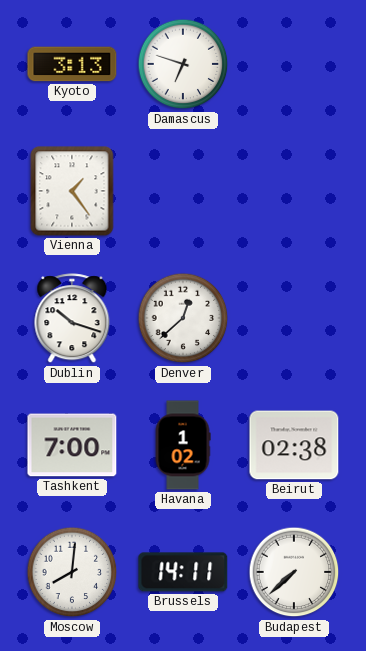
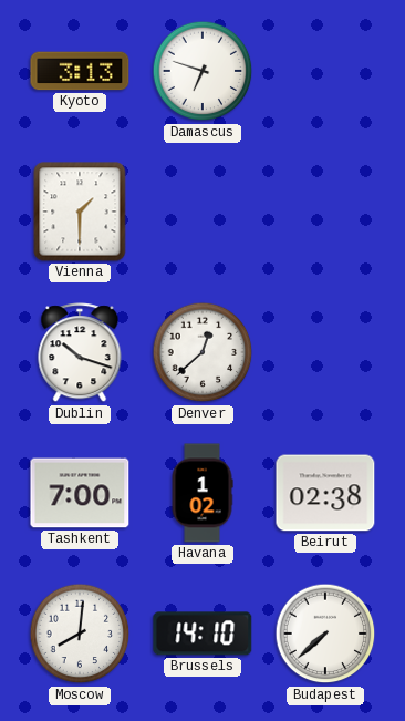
Vienna: 1:24 -> 1:30
Brussels: 14:11 -> 14:10
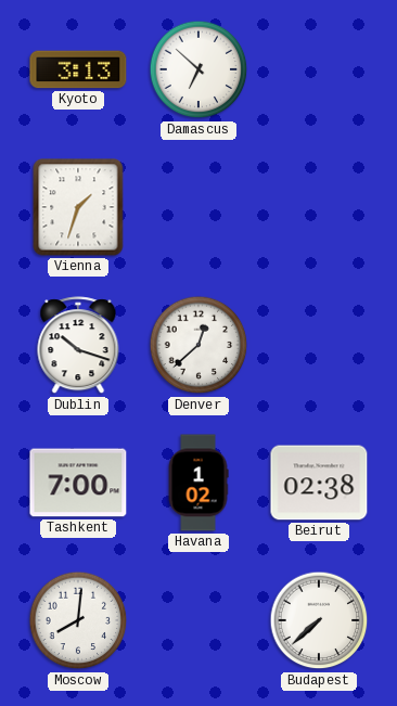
Damascus: 6:48 -> 6:52
Vienna: 1:30 -> 1:33
Brussels: 14:10 -> none
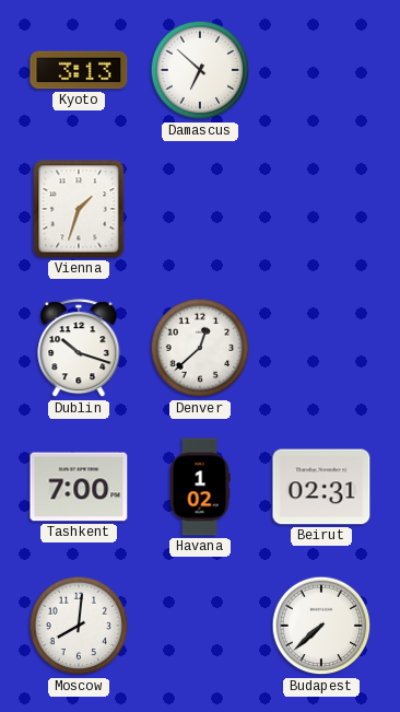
Beirut: 02:38 -> 02:31
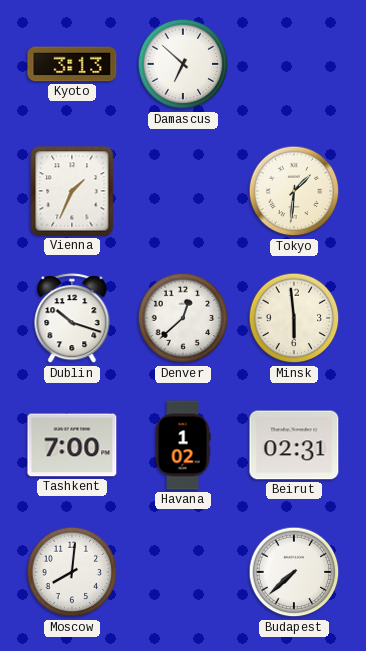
Vienna: 1:33 -> 1:34
Tokyo: none -> 1:31
Minsk: none -> 5:59
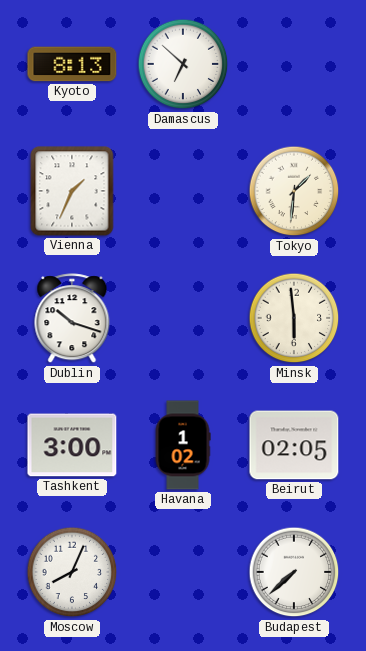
Kyoto: 3:13 -> 8:13
Denver: 12:38 -> none
Tashkent: 7:00 -> 3:00
Beirut: 02:31 -> 02:05
Moscow: 8:01 -> 8:04
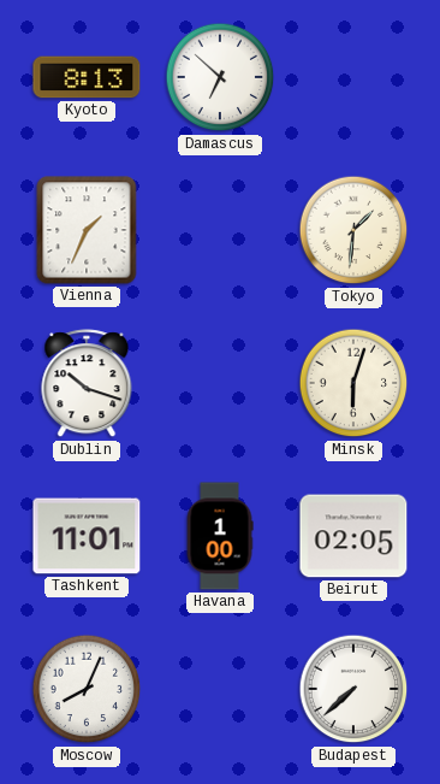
Minsk: 5:59 -> 6:03
Tashkent: 3:00 -> 11:01
Havana: 1:02 -> 1:00
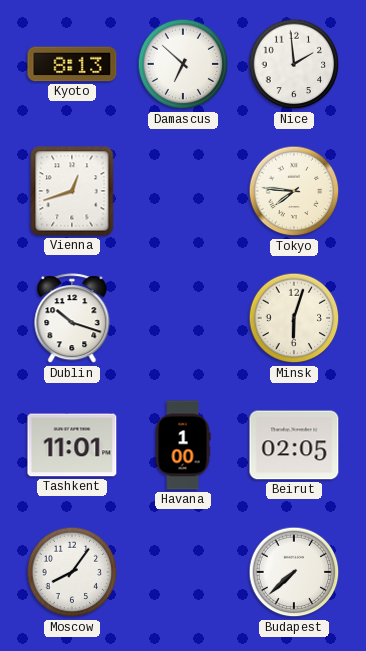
Nice: none -> 1:59
Vienna: 1:34 -> 12:42
Tokyo: 1:31 -> 7:46
Moscow: 8:04 -> 8:06
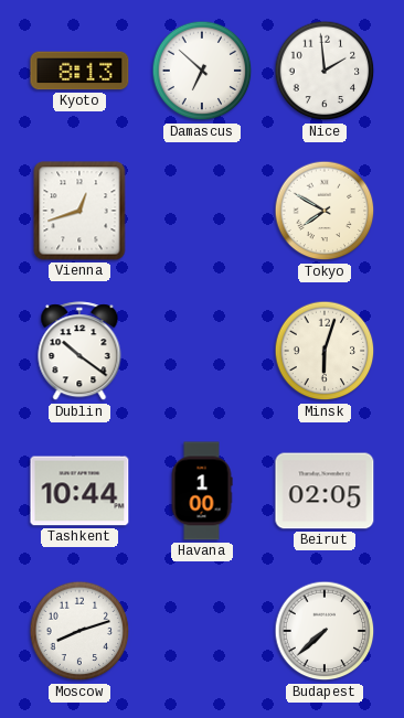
Tokyo: 7:46 -> 7:50
Dublin: 10:18 -> 10:21
Tashkent: 11:01 -> 10:44
Moscow: 8:06 -> 8:12
